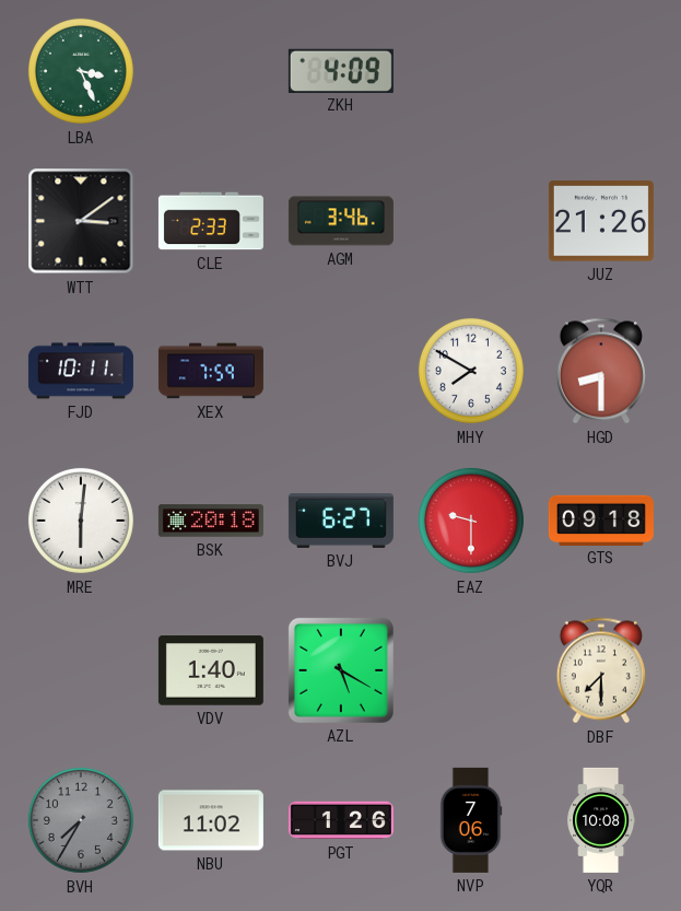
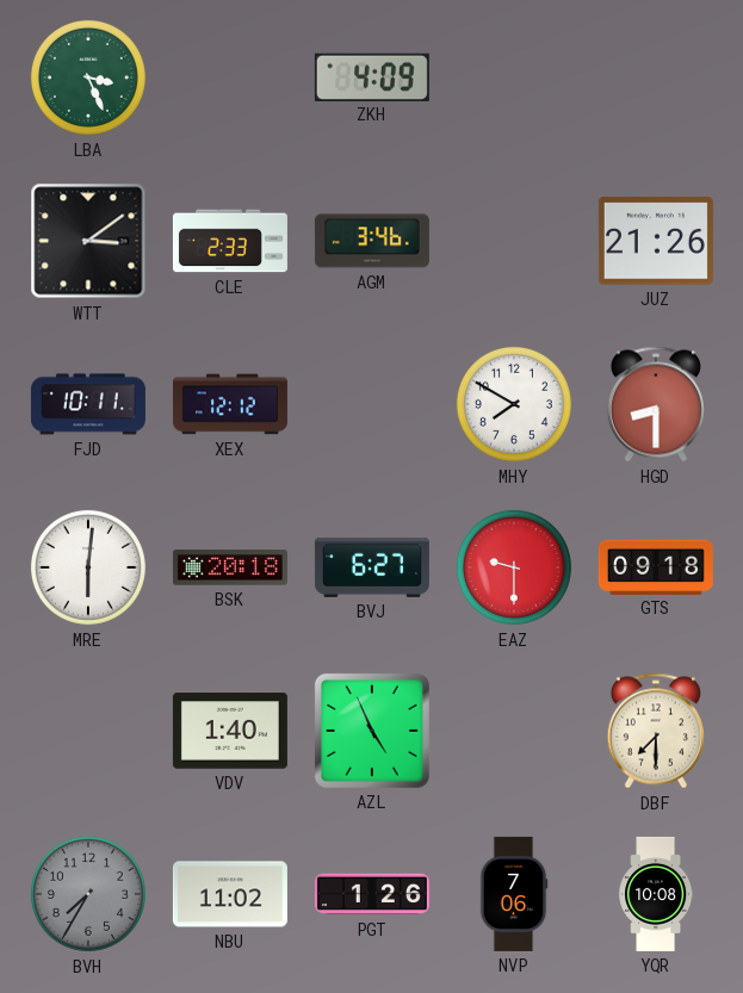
XEX: 7:59 -> 12:12
AZL: 5:20 -> 4:56
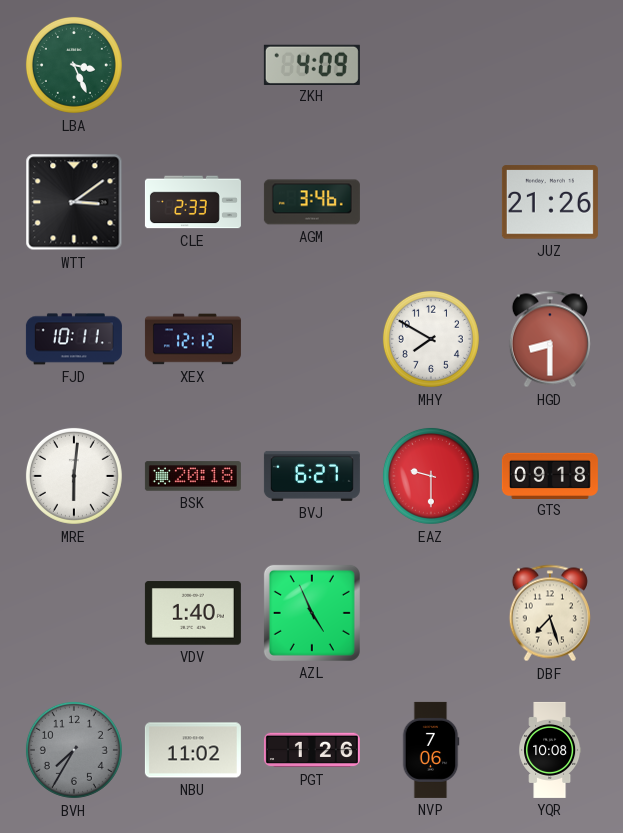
DBF: 7:30 -> 7:27
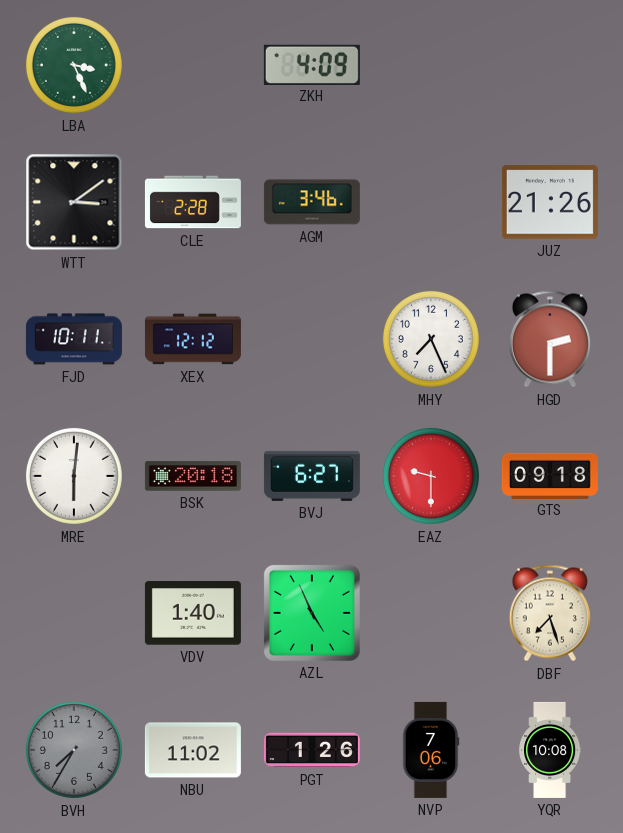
CLE: 2:33 -> 2:28
MHY: 7:50 -> 7:26
HGD: 8:30 -> 2:30
